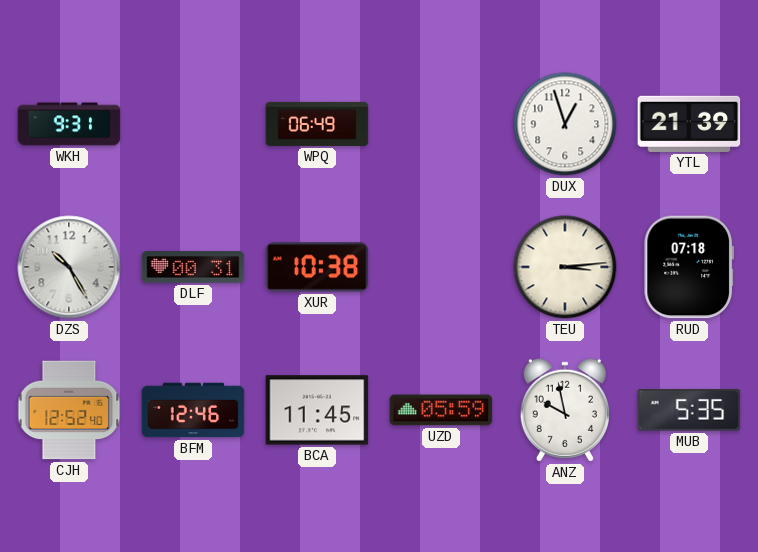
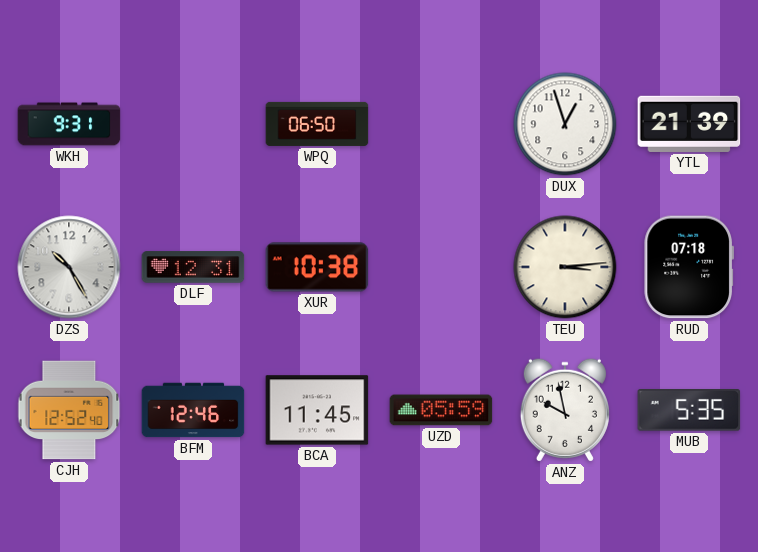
WPQ: 06:49 -> 06:50
DLF: 00:31 -> 12:31
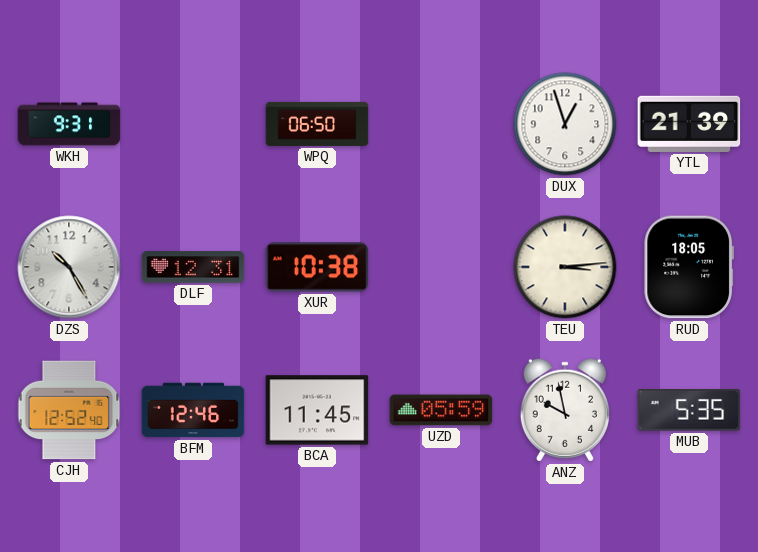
RUD: 07:18 -> 18:05
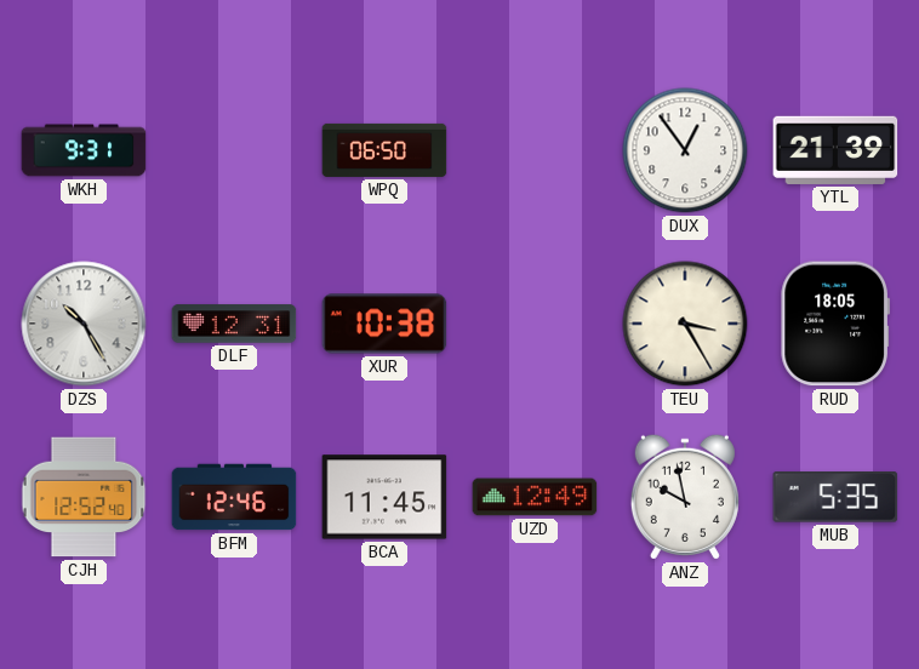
DUX: 12:57 -> 12:54
TEU: 3:14 -> 3:25
UZD: 05:59 -> 12:49
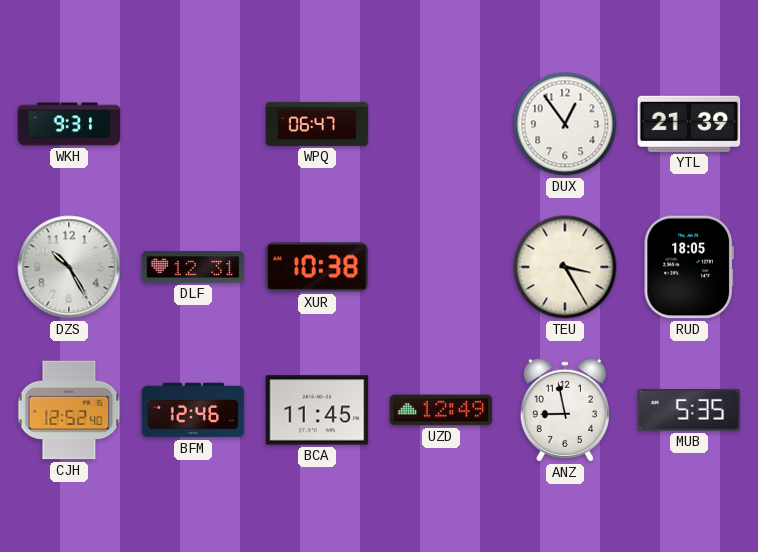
WPQ: 06:50 -> 06:47
ANZ: 9:58 -> 8:58
